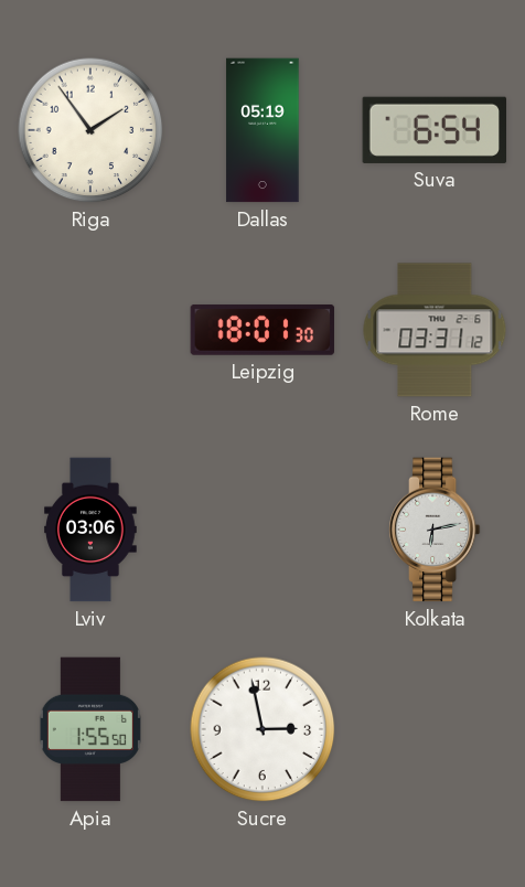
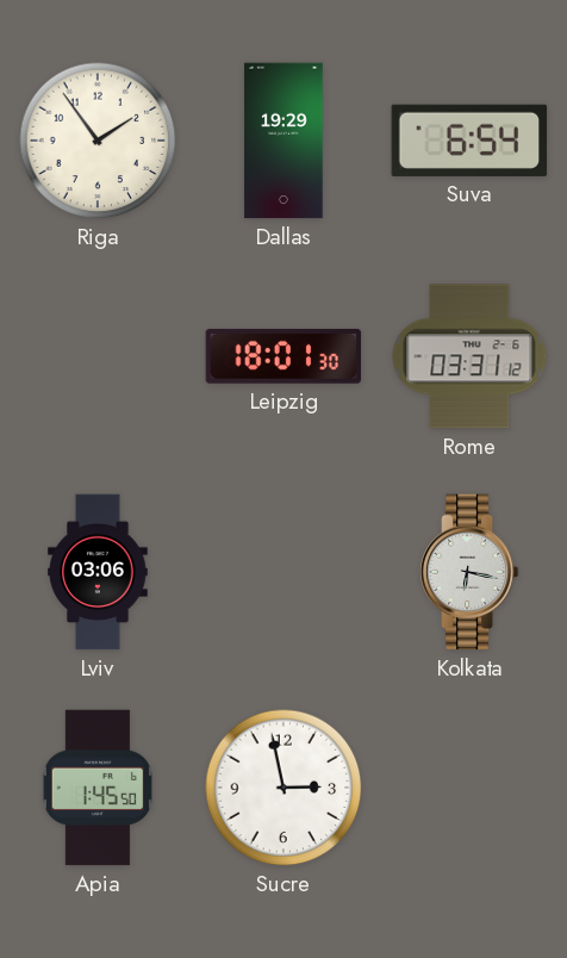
Dallas: 05:19 -> 19:29
Kolkata: 6:13 -> 6:17
Apia: 1:55 -> 1:45
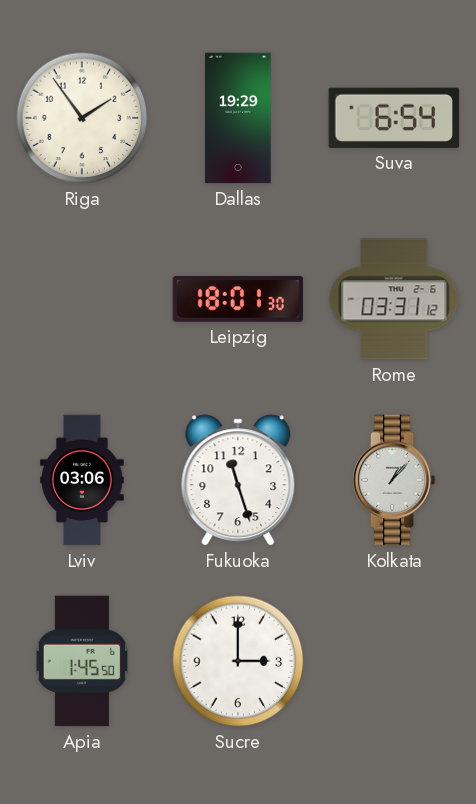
Fukuoka: none -> 11:27
Kolkata: 6:17 -> 1:07
Sucre: 2:58 -> 3:00
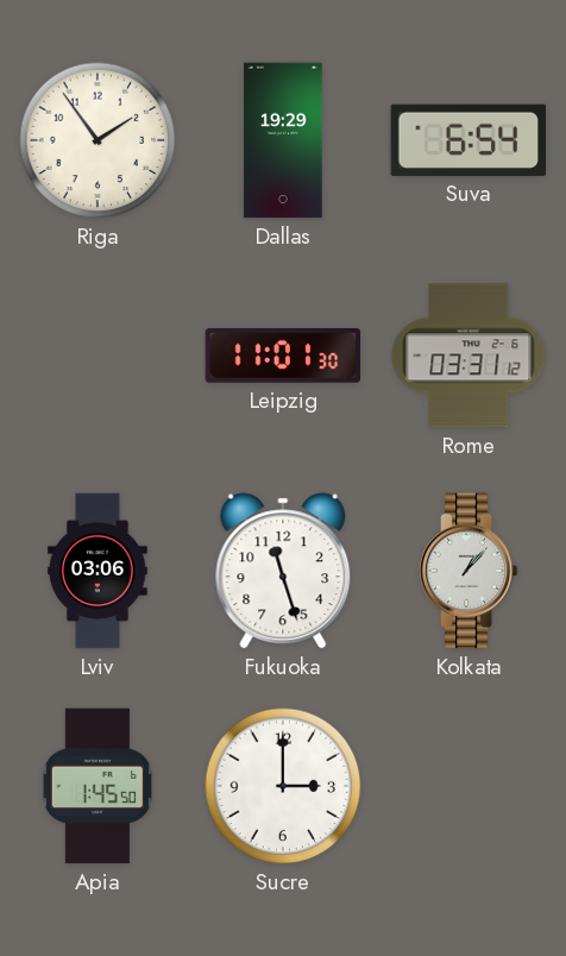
Leipzig: 18:01 -> 11:01
